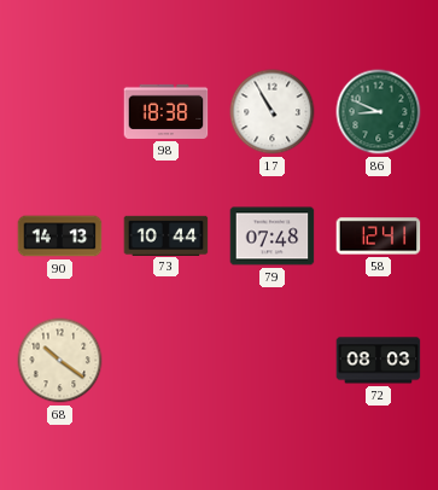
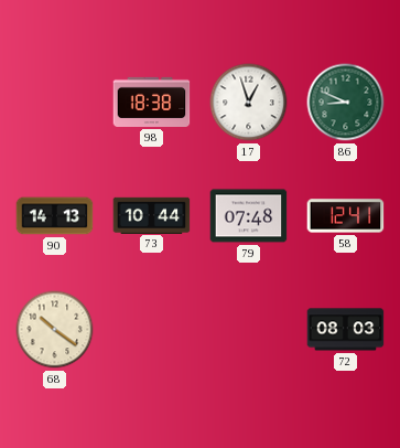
17: 10:55 -> 12:57
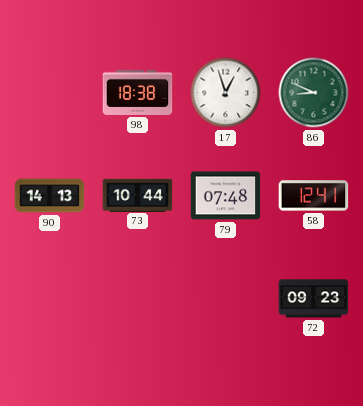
68: 10:21 -> none
72: 08:03 -> 09:23
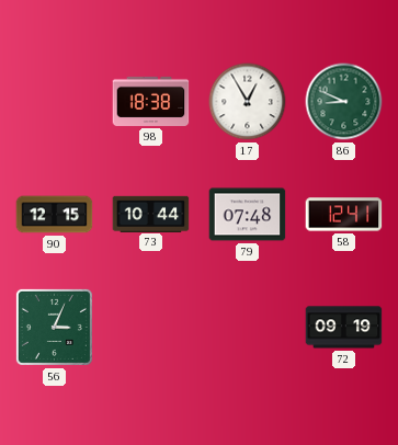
17: 12:57 -> 12:55
90: 14:13 -> 12:15
56: none -> 3:04
72: 09:23 -> 09:19
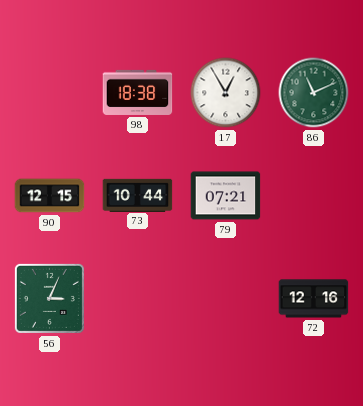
86: 8:49 -> 11:11
79: 07:48 -> 07:21
58: 12:41 -> none
72: 09:19 -> 12:16
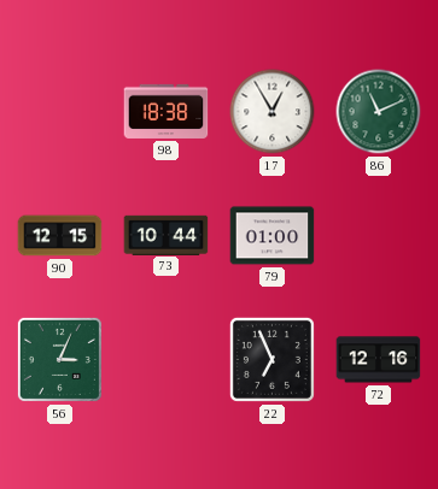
79: 07:21 -> 01:00
22: none -> 6:56
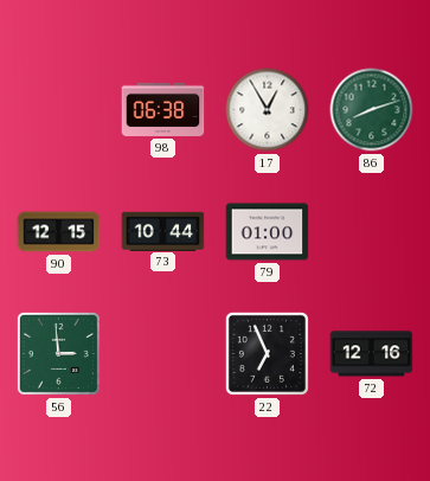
98: 18:38 -> 06:38
86: 11:11 -> 8:12
56: 3:04 -> 2:59
